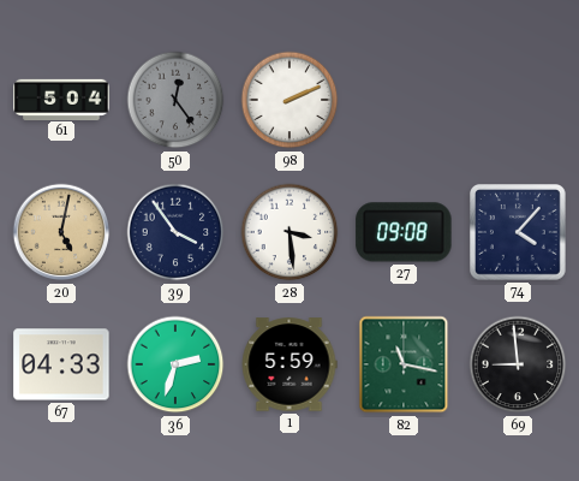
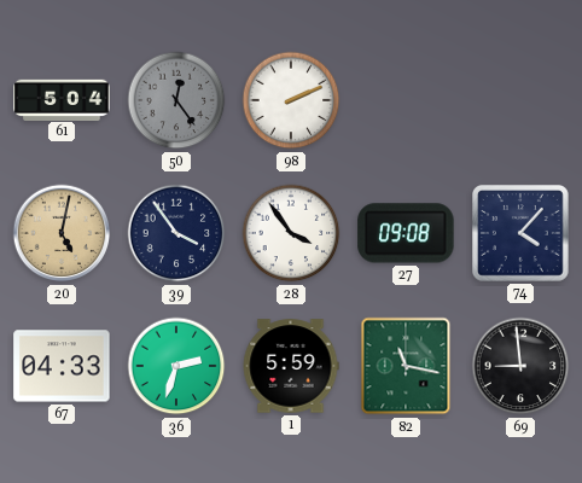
28: 3:29 -> 3:54
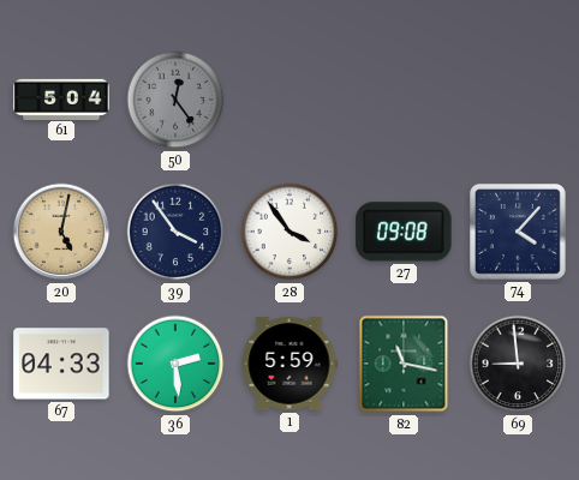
98: 2:11 -> none
36: 2:33 -> 2:29
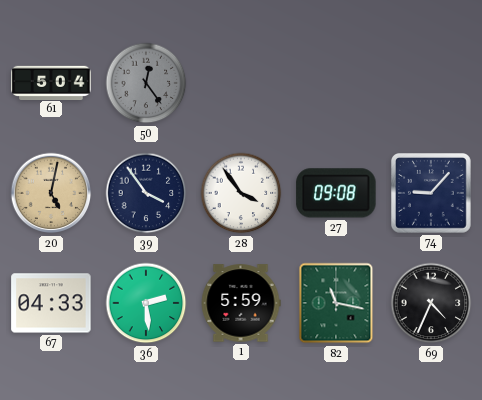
74: 4:07 -> 9:07
69: 8:59 -> 4:34
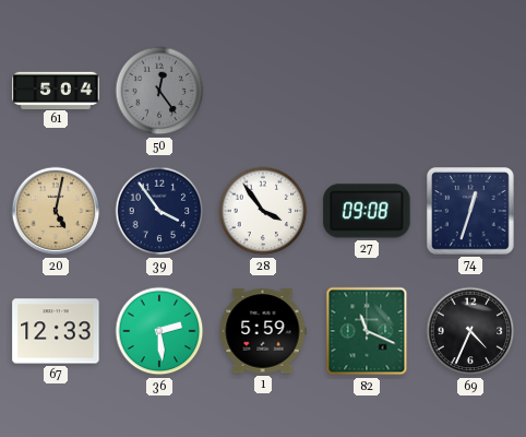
74: 9:07 -> 12:33
67: 04:33 -> 12:33
82: 11:17 -> 11:19
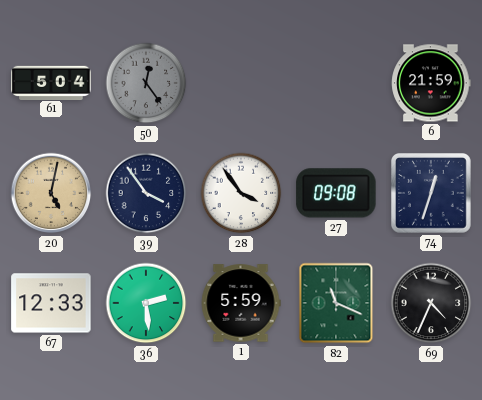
6: none -> 21:59
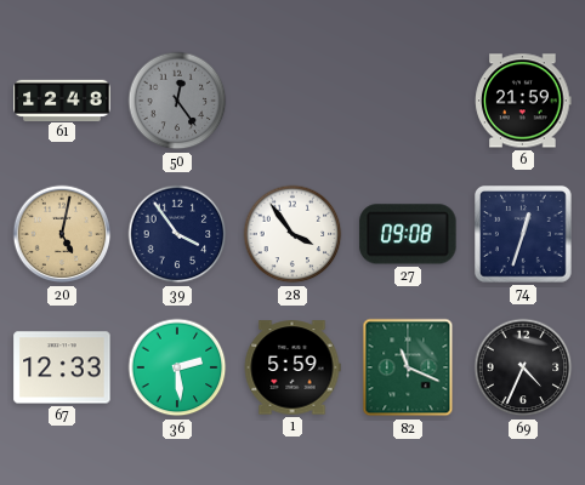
61: 5:04 -> 12:48
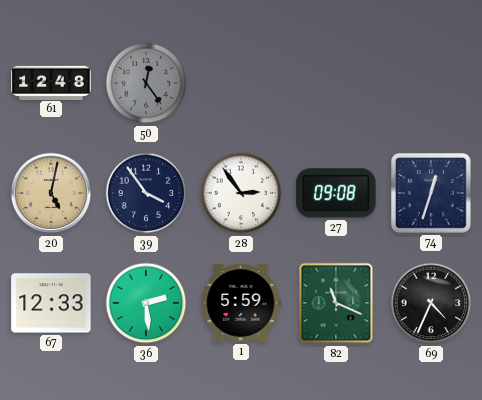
6: 21:59 -> none
28: 3:54 -> 2:54
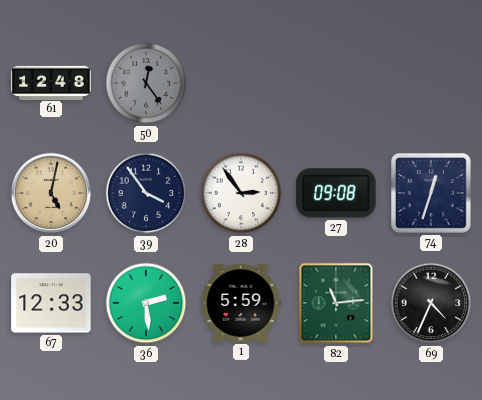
82: 11:19 -> 11:14
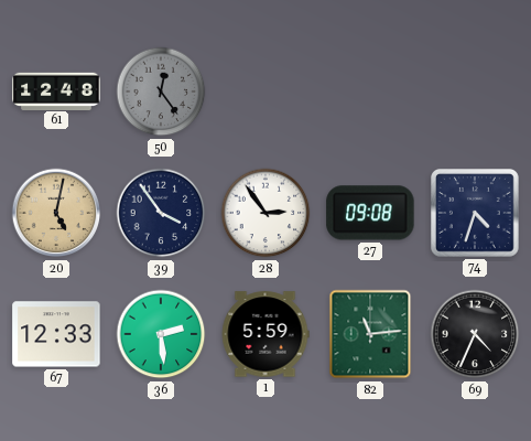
74: 12:33 -> 4:33
